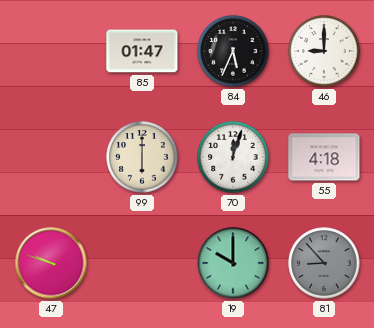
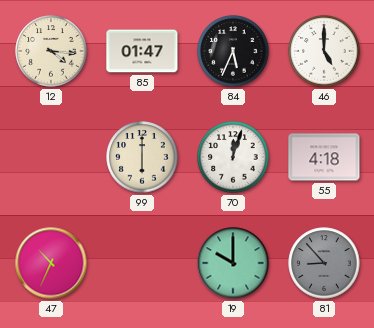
12: none -> 4:16
46: 9:00 -> 5:00
47: 9:48 -> 10:34
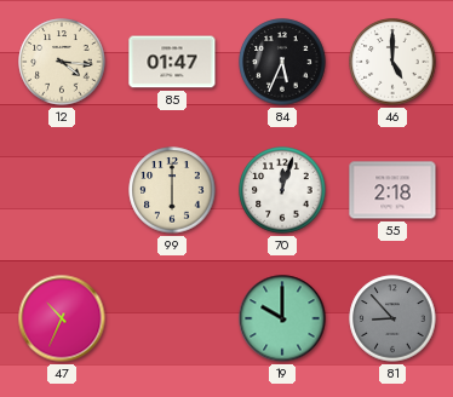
55: 4:18 -> 2:18
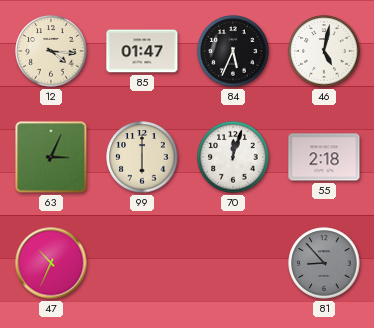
46: 5:00 -> 5:02
63: none -> 3:04
19: 10:00 -> none
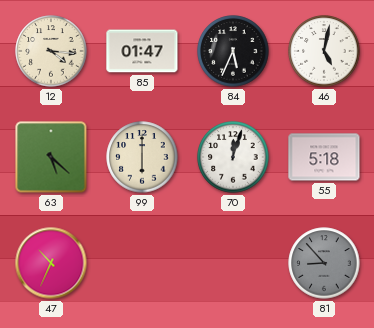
63: 3:04 -> 5:22
55: 2:18 -> 5:18
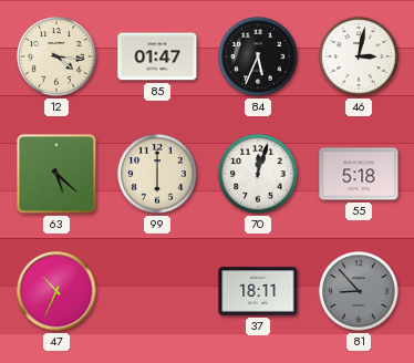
46: 5:02 -> 3:02
37: none -> 18:11
